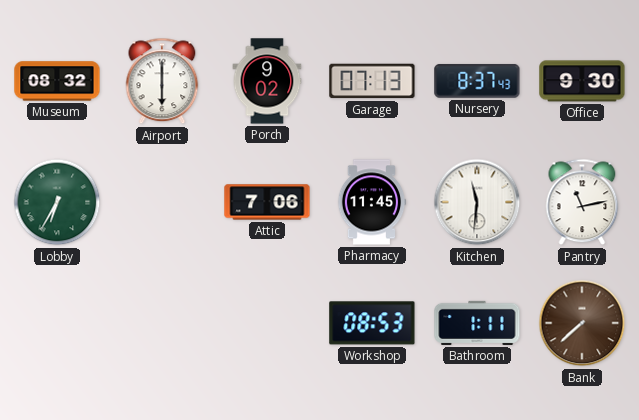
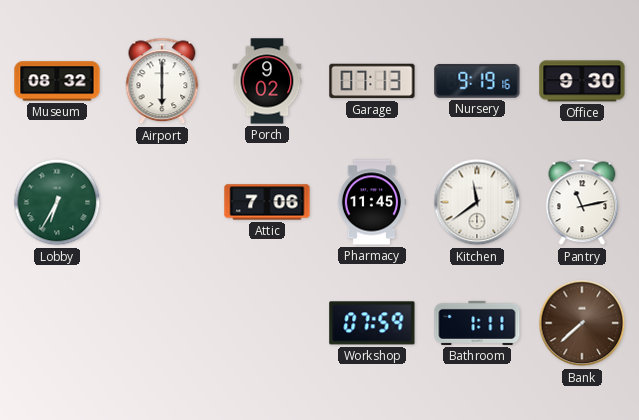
Nursery: 8:37 -> 9:19
Kitchen: 11:31 -> 11:39
Workshop: 08:53 -> 07:59
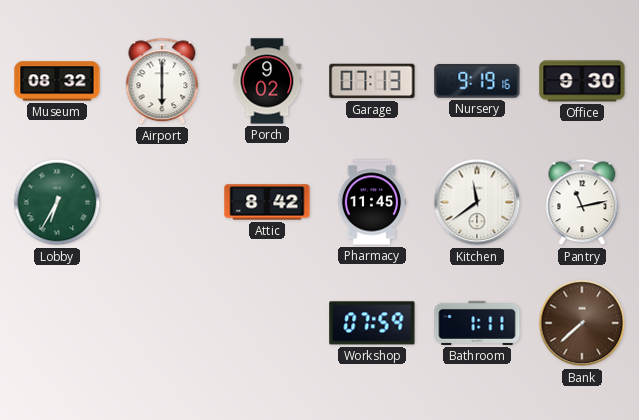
Attic: 7:06 -> 8:42
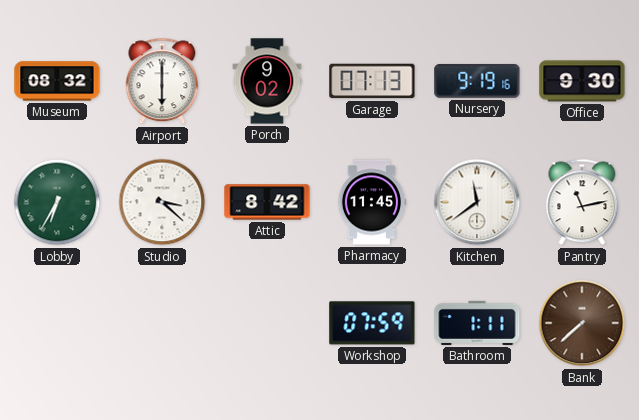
Studio: none -> 3:22
